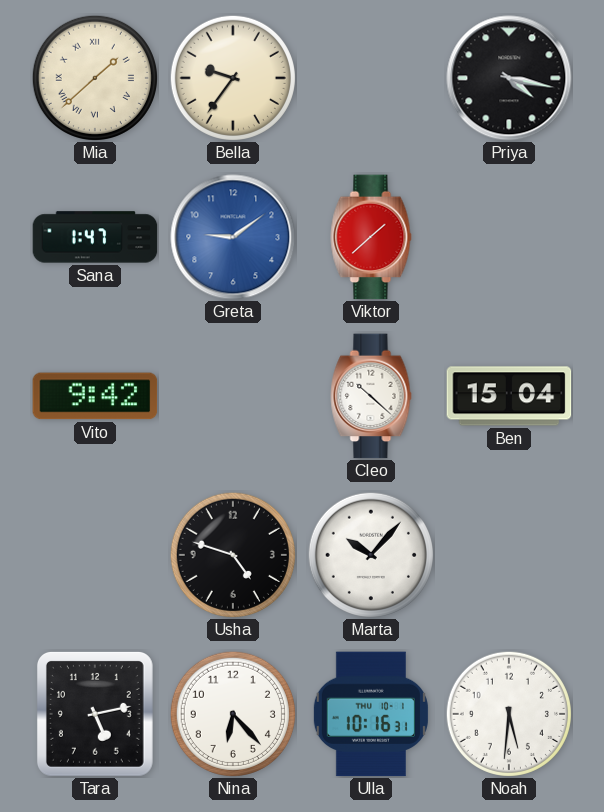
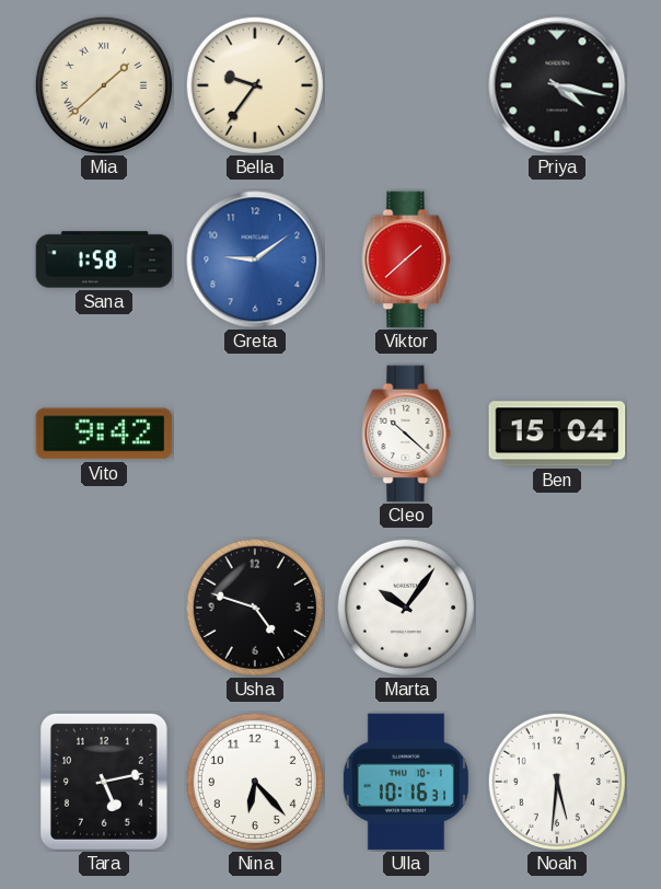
Sana: 1:47 -> 1:58
Marta: 10:07 -> 10:06
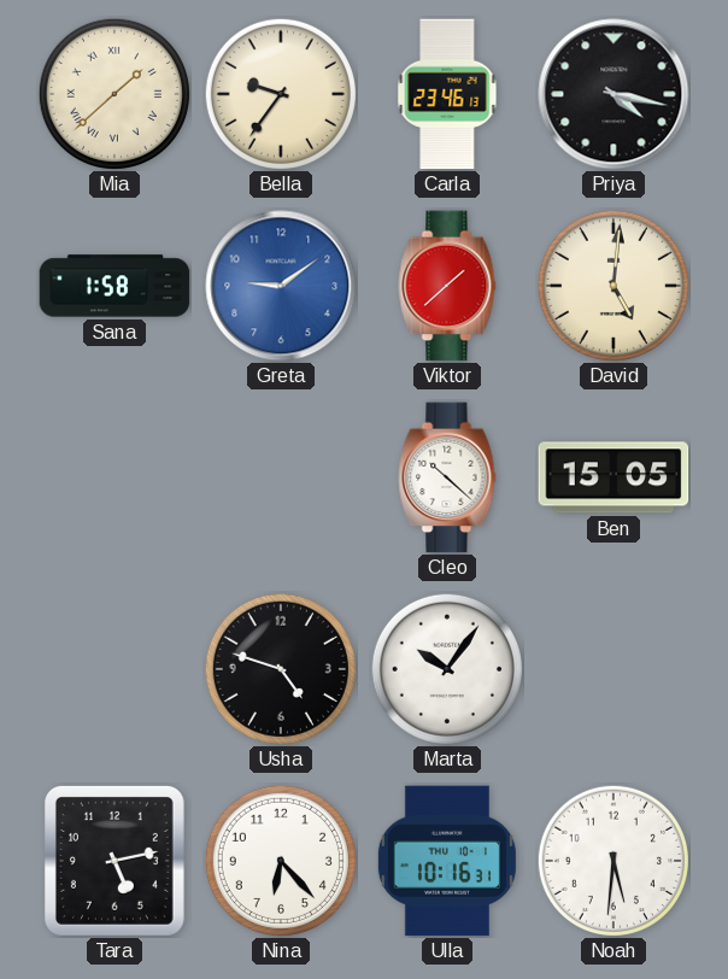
Carla: none -> 23:46
David: none -> 5:01
Vito: 9:42 -> none
Ben: 15:04 -> 15:05
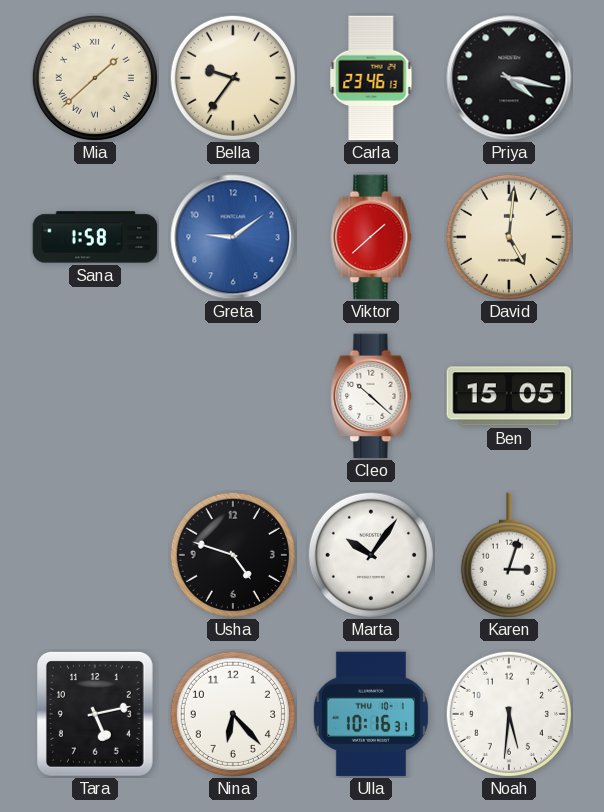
Karen: none -> 3:03
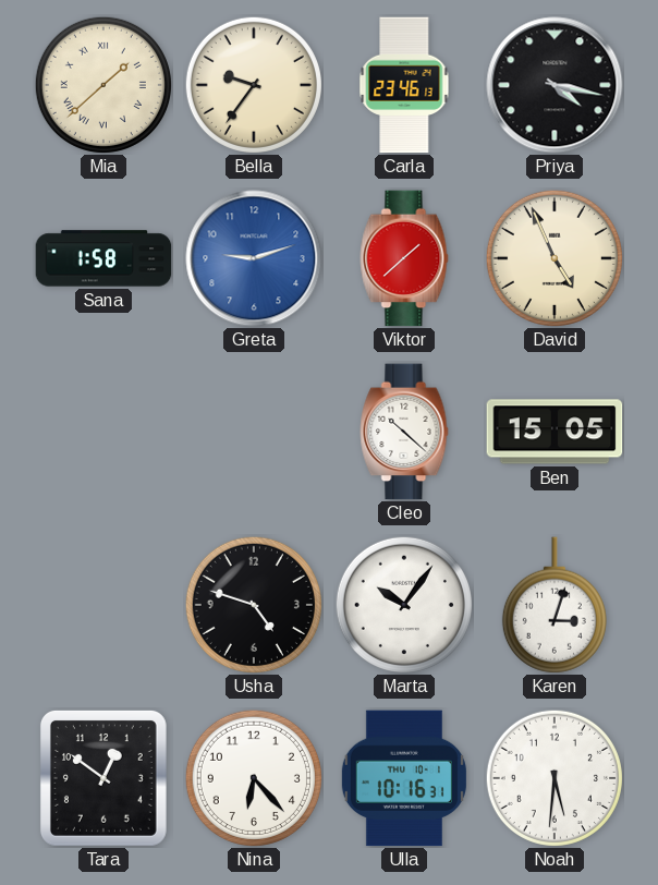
Greta: 9:09 -> 9:12
David: 5:01 -> 4:56
Tara: 5:13 -> 12:51
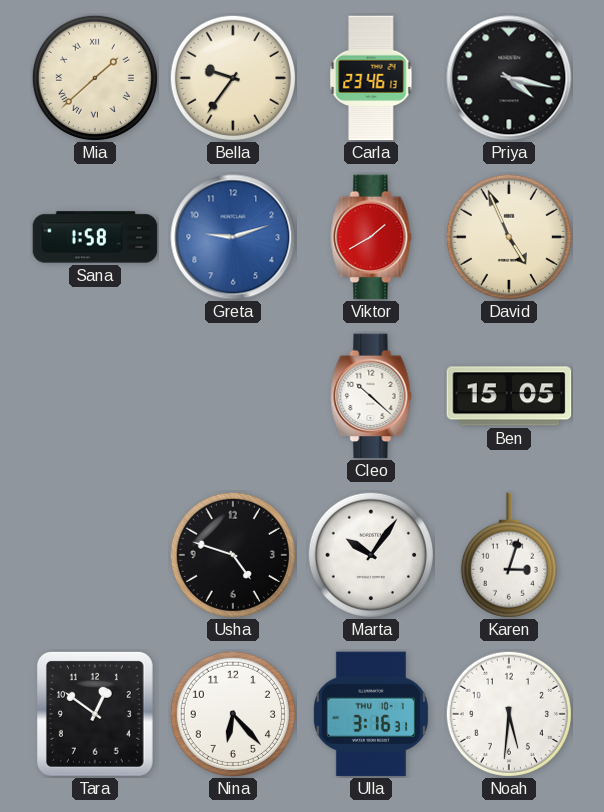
Viktor: 1:38 -> 1:40
Ulla: 10:16 -> 3:16
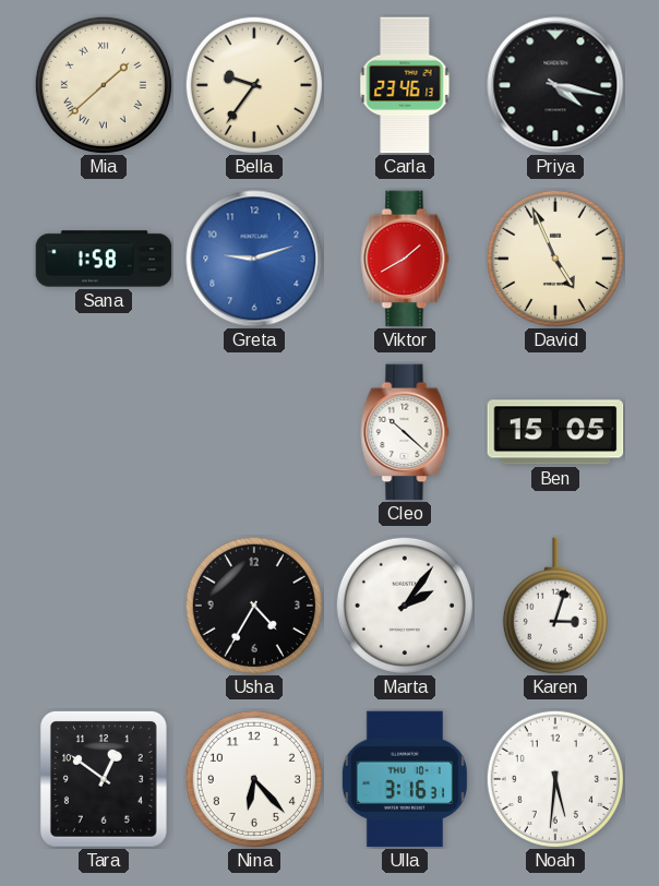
Usha: 4:48 -> 4:35
Marta: 10:06 -> 2:06
